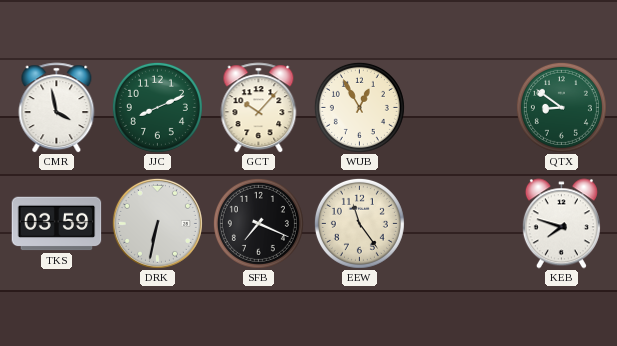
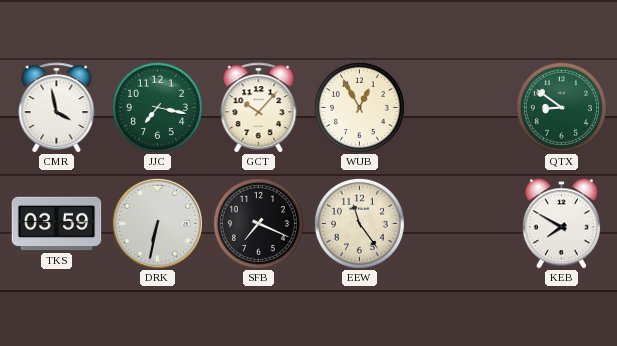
JJC: 8:11 -> 7:17
KEB: 7:48 -> 7:50
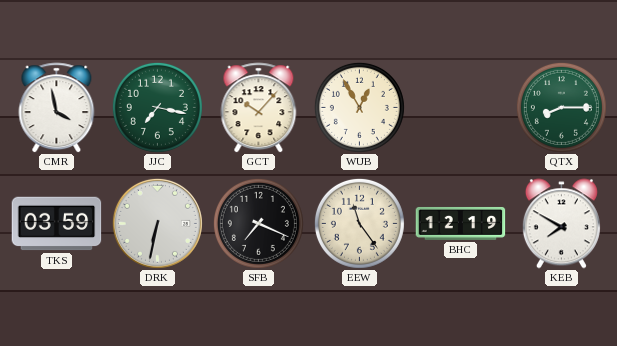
QTX: 8:51 -> 8:15
BHC: none -> 12:19
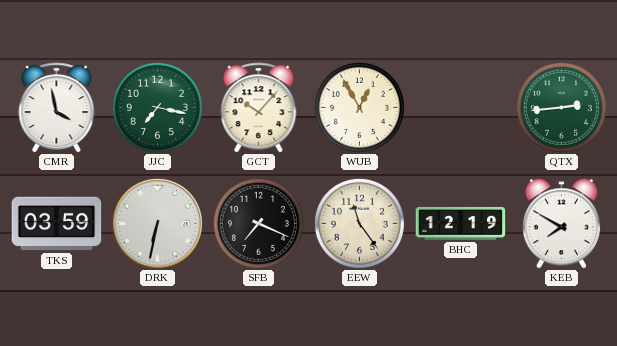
QTX: 8:15 -> 2:44
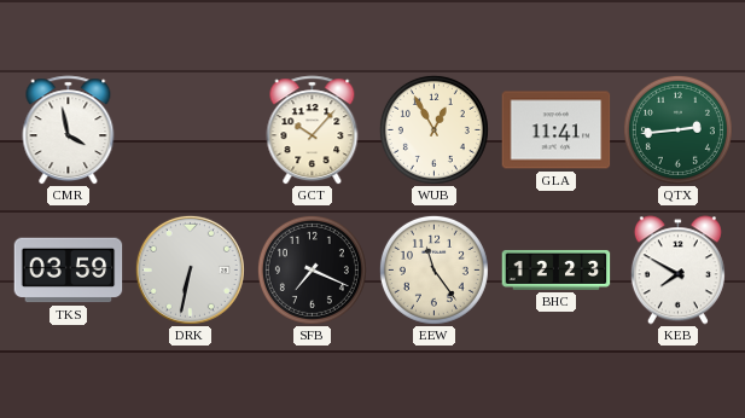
JJC: 7:17 -> none
GLA: none -> 11:41
BHC: 12:19 -> 12:23
